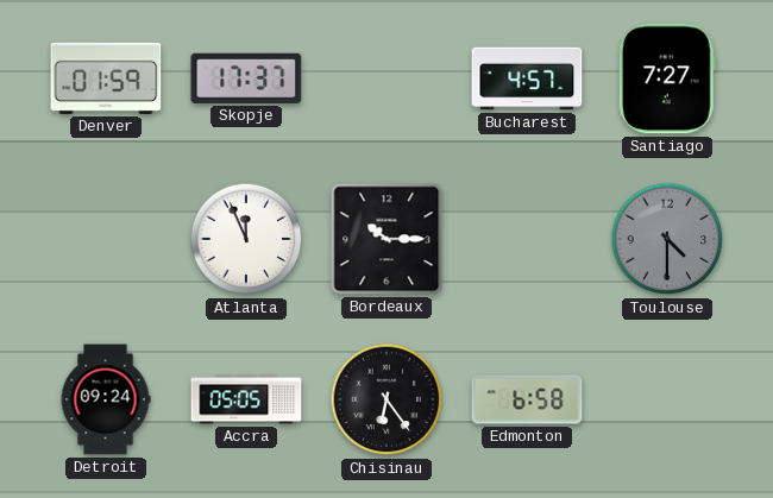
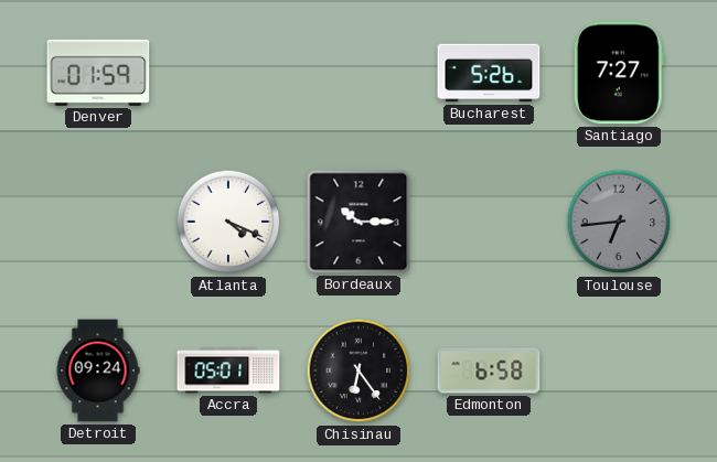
Skopje: 17:37 -> none
Bucharest: 4:57 -> 5:26
Atlanta: 11:56 -> 4:19
Toulouse: 4:30 -> 6:44
Accra: 05:05 -> 05:01
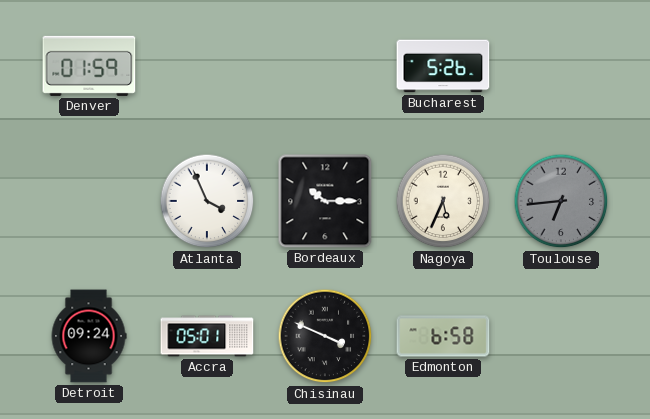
Santiago: 7:27 -> none
Atlanta: 4:19 -> 3:56
Nagoya: none -> 5:34
Chisinau: 6:24 -> 3:49
